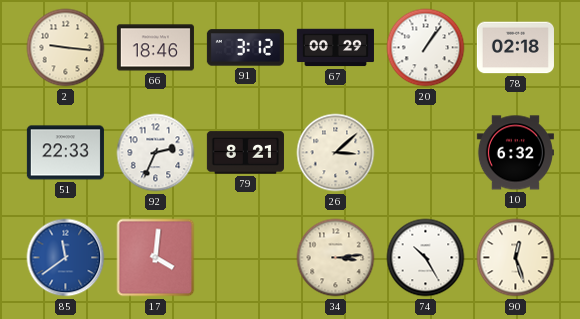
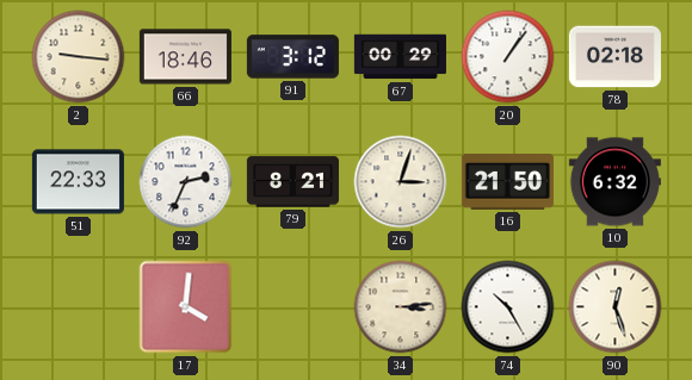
26: 3:08 -> 3:03
16: none -> 21:50
85: 11:39 -> none
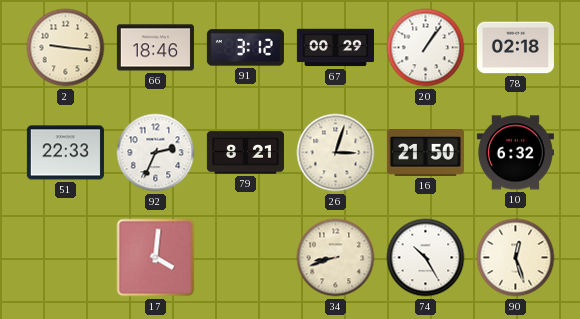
34: 3:14 -> 8:42
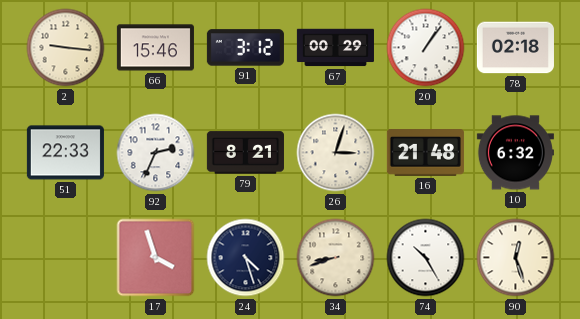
66: 18:46 -> 15:46
16: 21:50 -> 21:48
17: 4:01 -> 3:57
24: none -> 4:27
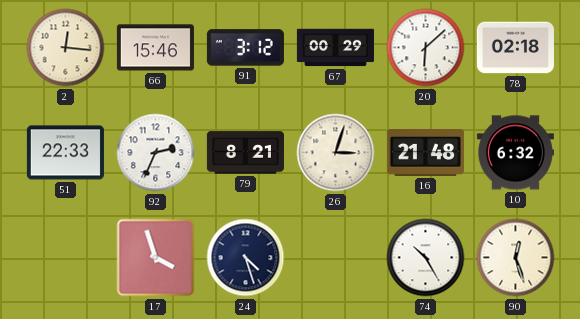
2: 9:16 -> 12:16
20: 1:06 -> 6:08
34: 8:42 -> none
